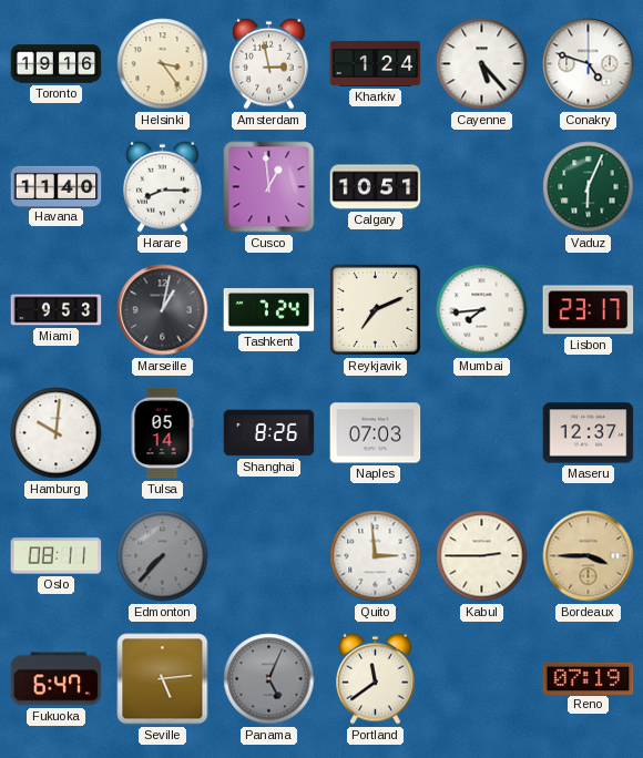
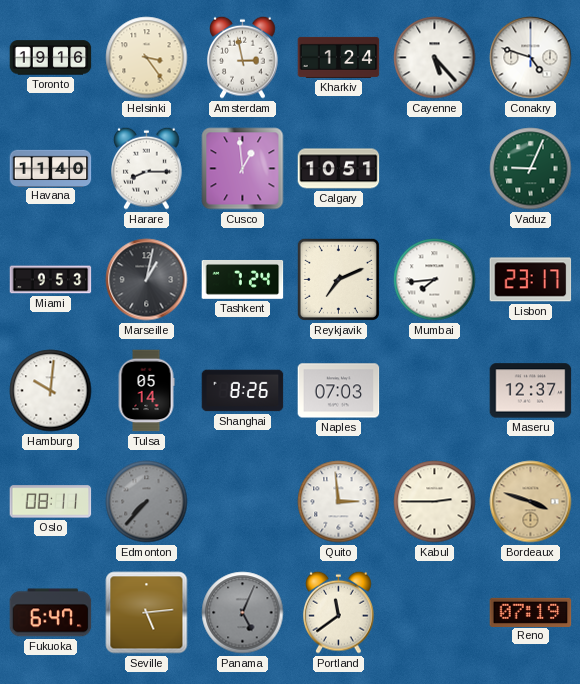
Vaduz: 6:04 -> 9:04
Bordeaux: 3:45 -> 3:48
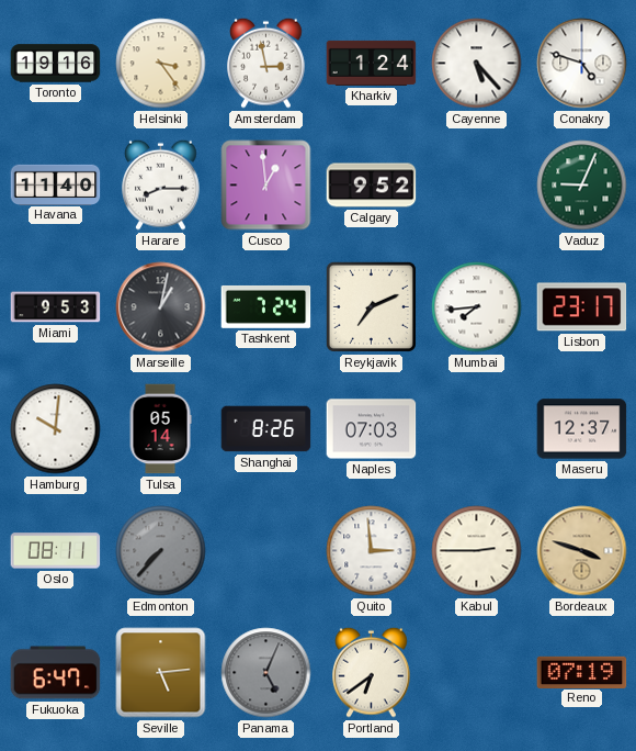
Calgary: 10:51 -> 9:52
Portland: 11:39 -> 6:39
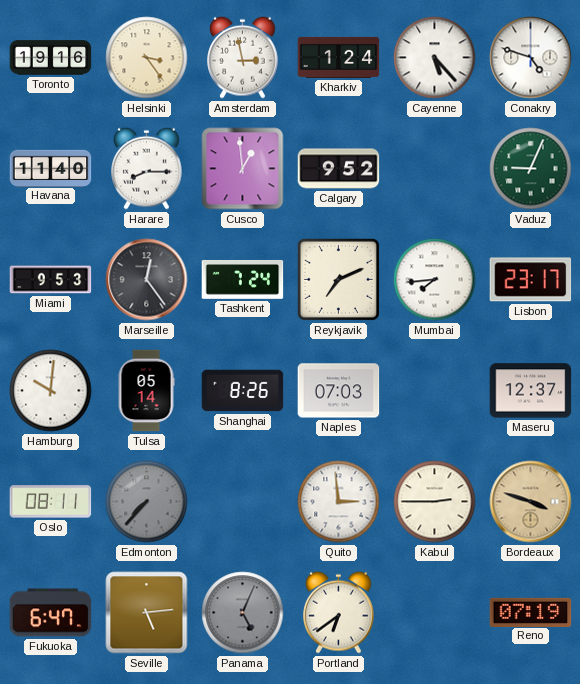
Marseille: 1:02 -> 12:24
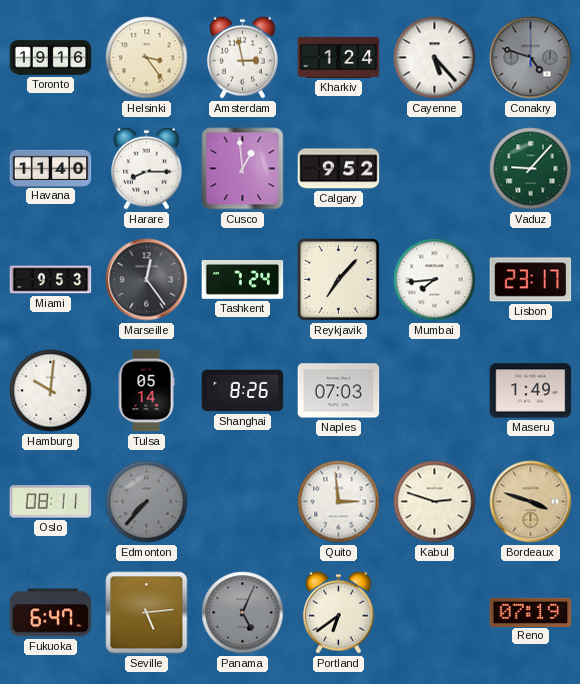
Conakry dial: white -> grey
Vaduz: 9:04 -> 9:07
Reykjavik: 7:11 -> 7:07
Maseru: 12:37 -> 1:49
Kabul: 2:45 -> 2:48
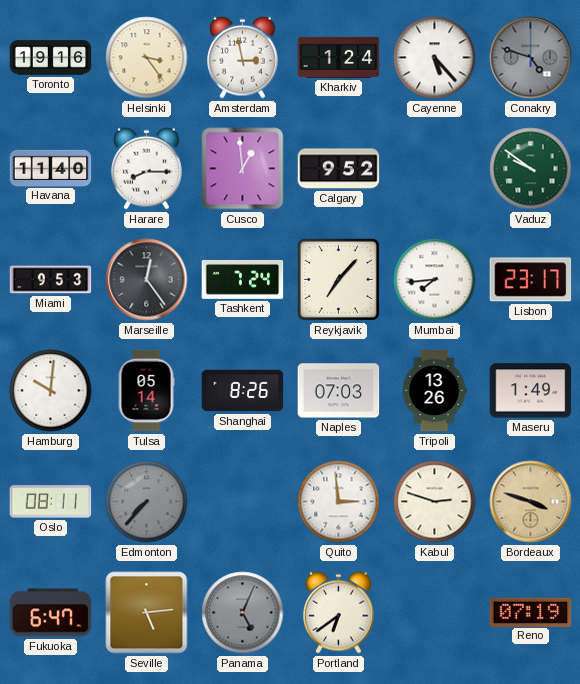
Vaduz: 9:07 -> 9:51
Tripoli: none -> 13:26
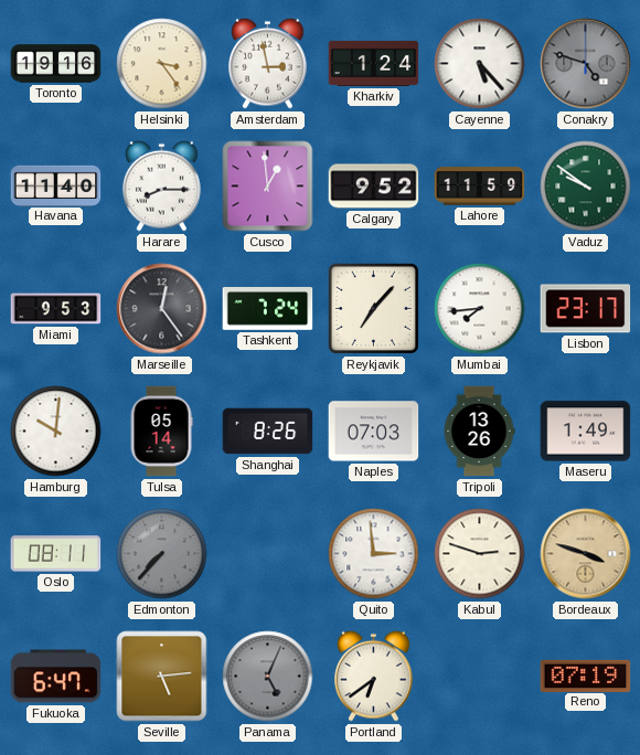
Lahore: none -> 11:59
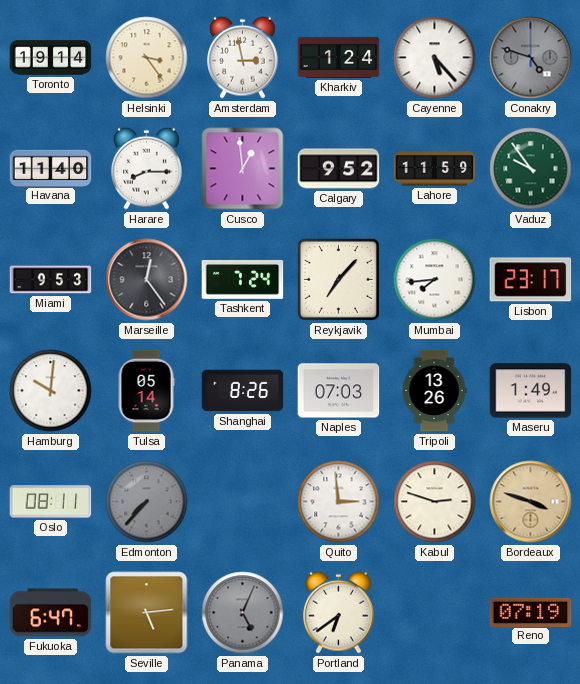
Toronto: 19:16 -> 19:14
Vaduz: 9:51 -> 9:54
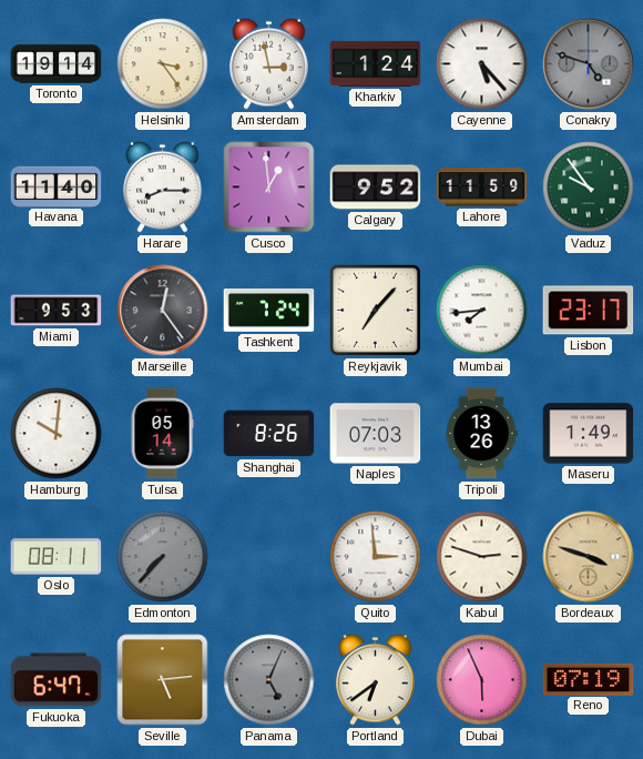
Dubai: none -> 5:56
